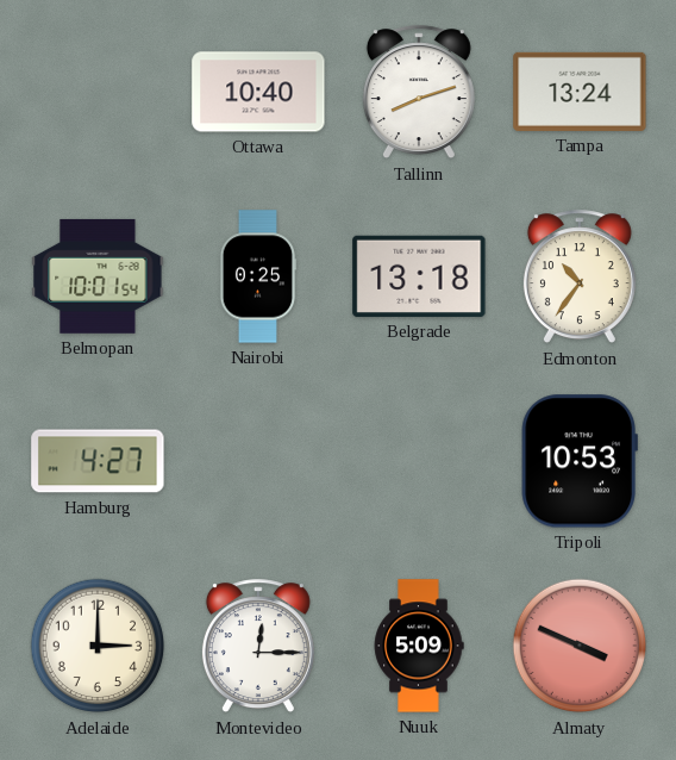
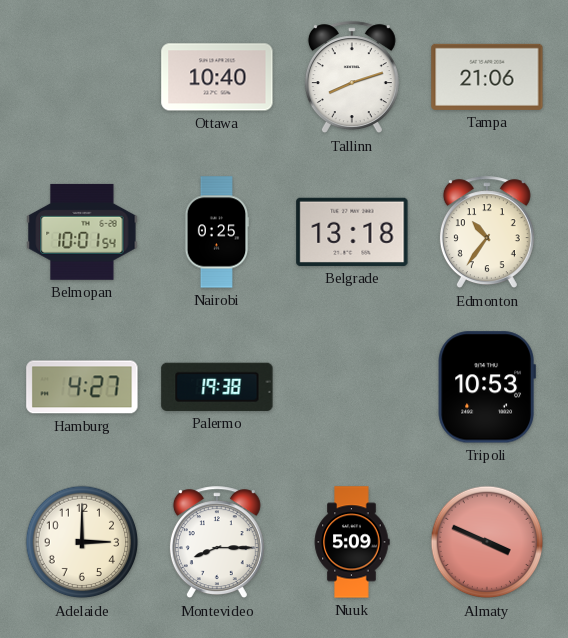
Tampa: 13:24 -> 21:06
Palermo: none -> 19:38
Montevideo: 12:15 -> 8:15
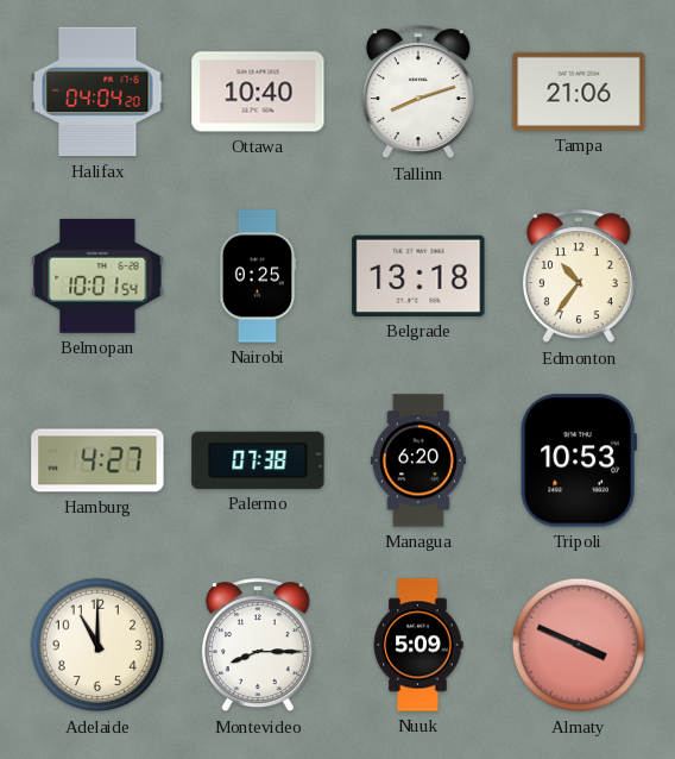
Halifax: none -> 04:04
Palermo: 19:38 -> 07:38
Managua: none -> 6:20
Adelaide: 3:00 -> 11:00
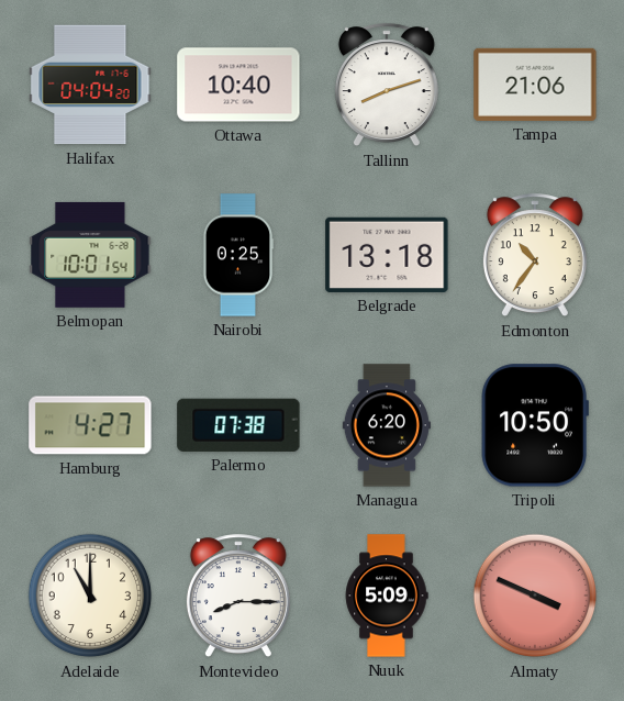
Tripoli: 10:53 -> 10:50
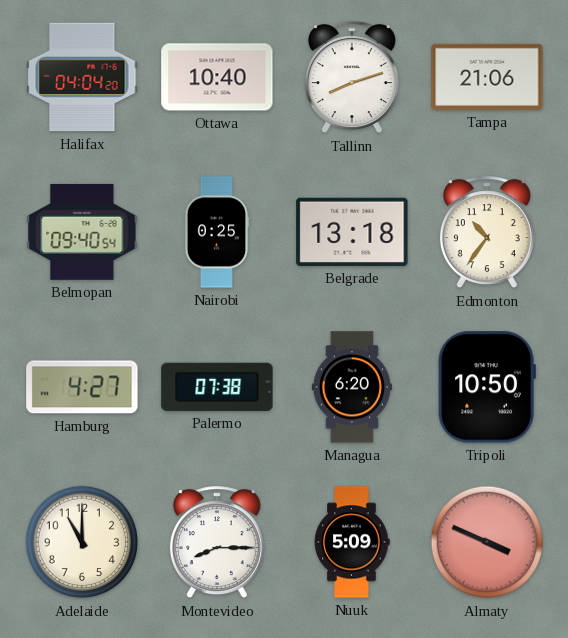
Belmopan: 10:01 -> 09:40
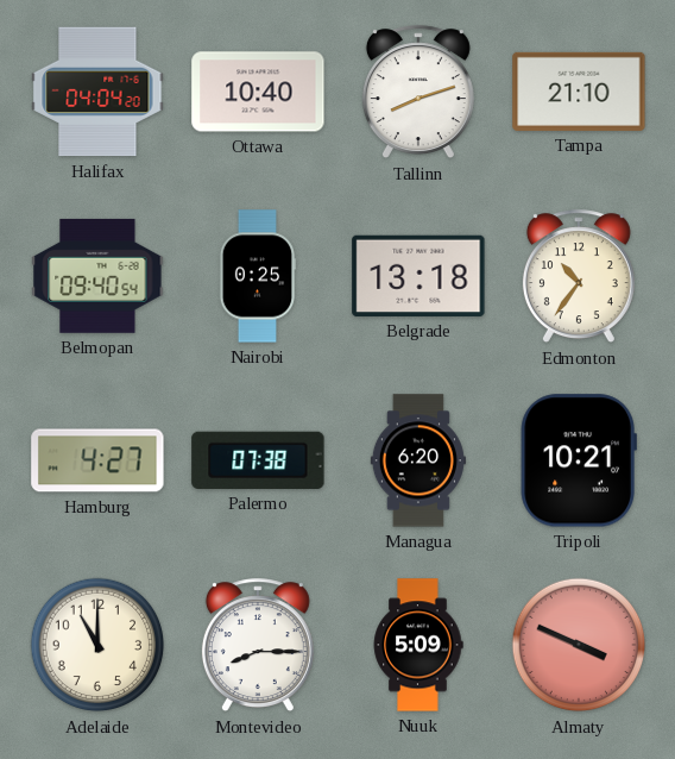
Tampa: 21:06 -> 21:10
Tripoli: 10:50 -> 10:21
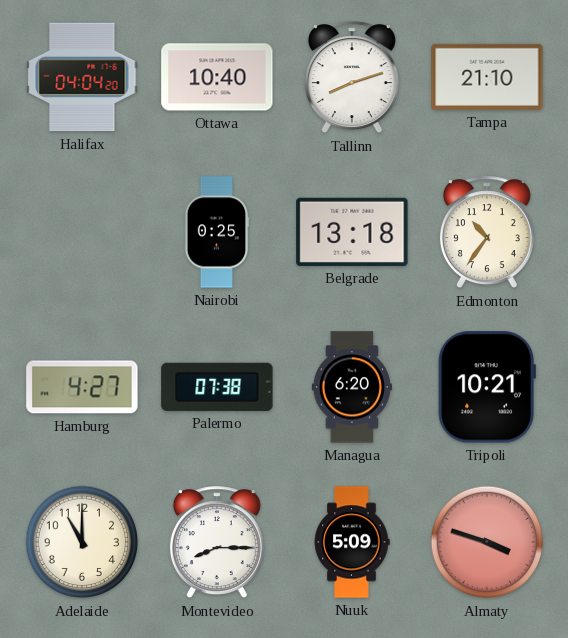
Belmopan: 09:40 -> none
Almaty: 3:49 -> 3:48
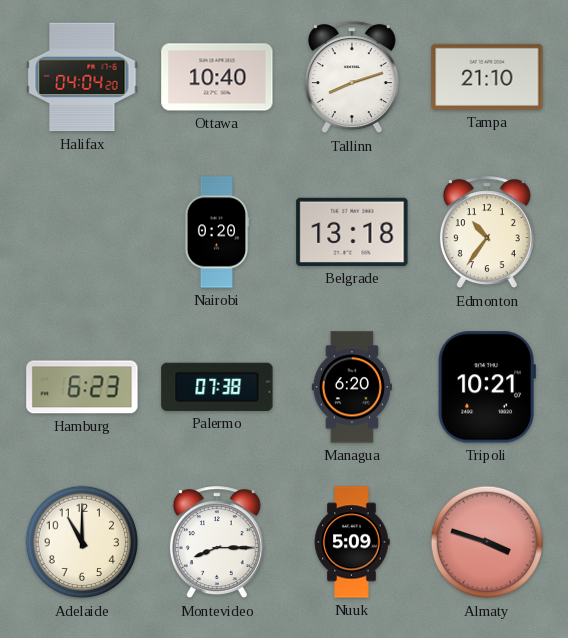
Nairobi: 0:25 -> 0:20
Hamburg: 4:27 -> 6:23
